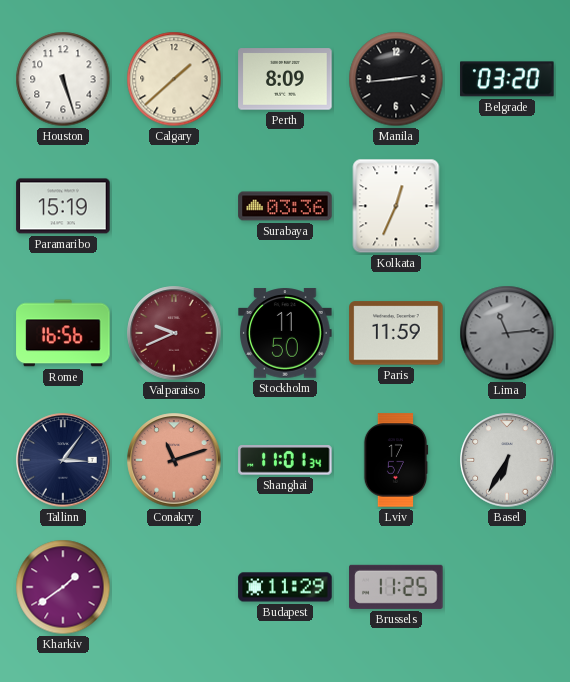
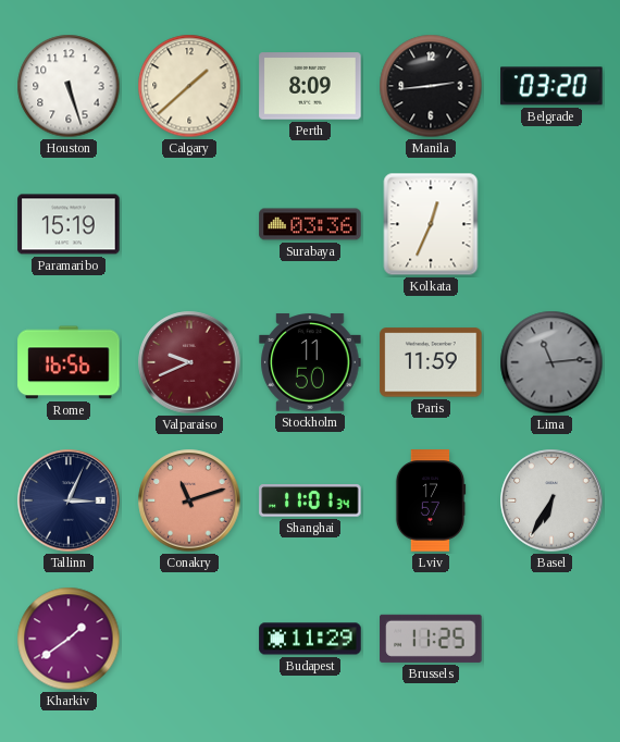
Tallinn: 3:06 -> 3:04
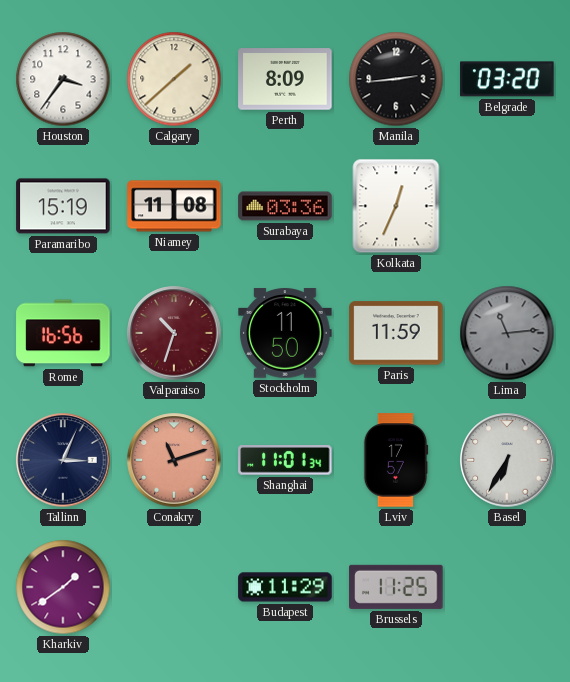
Houston: 5:27 -> 3:36
Niamey: none -> 11:08
Valparaiso: 9:41 -> 10:33
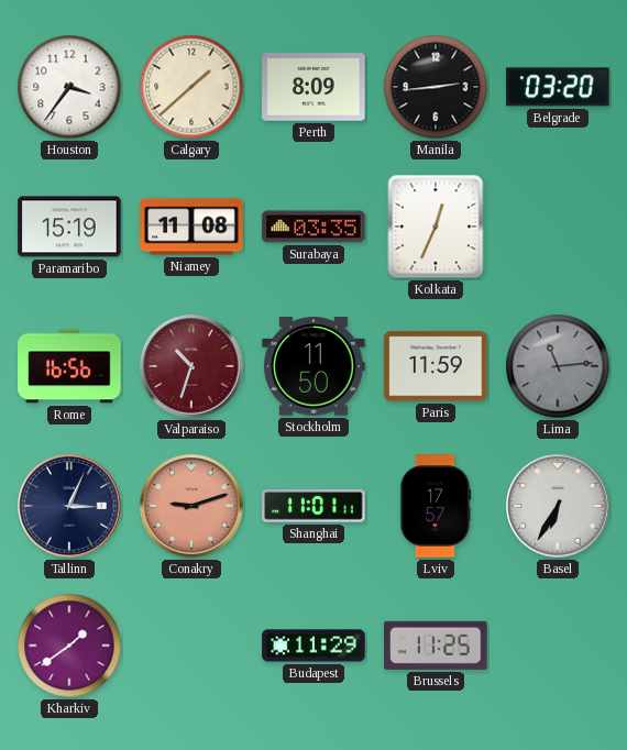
Surabaya: 03:36 -> 03:35
Conakry: 11:12 -> 9:12
Shanghai: 11:01:34 -> 11:01:11
